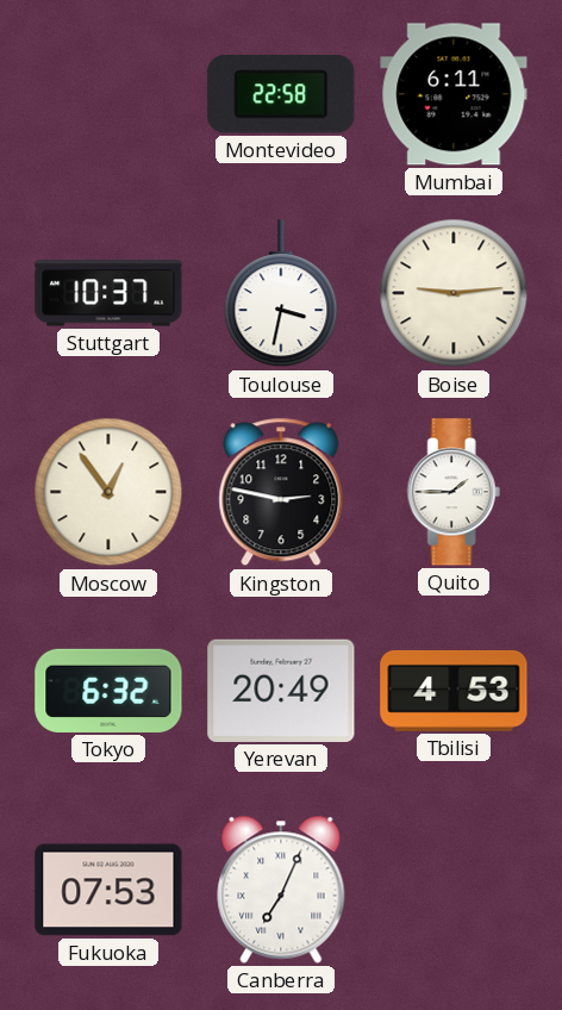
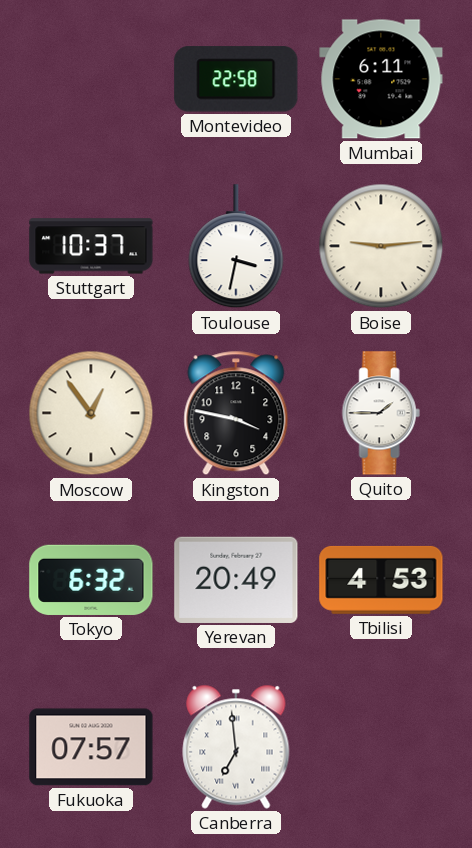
Kingston: 2:47 -> 3:47
Fukuoka: 07:53 -> 07:57
Canberra: 7:04 -> 6:59
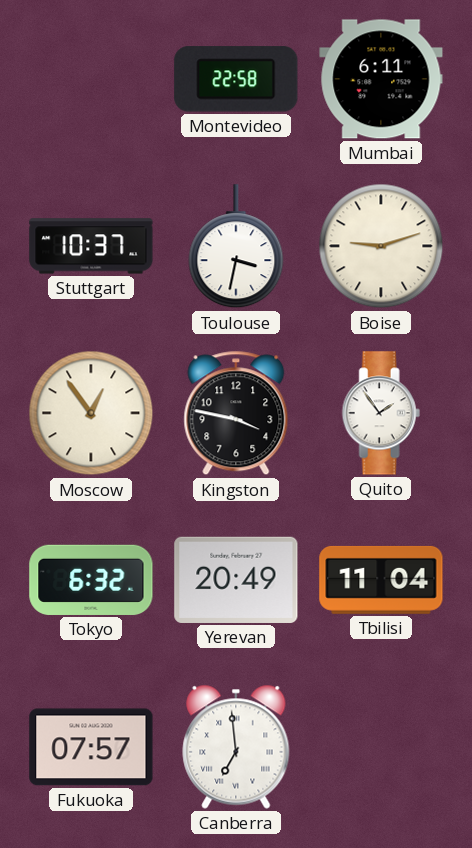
Boise: 9:14 -> 9:12
Quito: 1:45 -> 1:54
Tbilisi: 4:53 -> 11:04
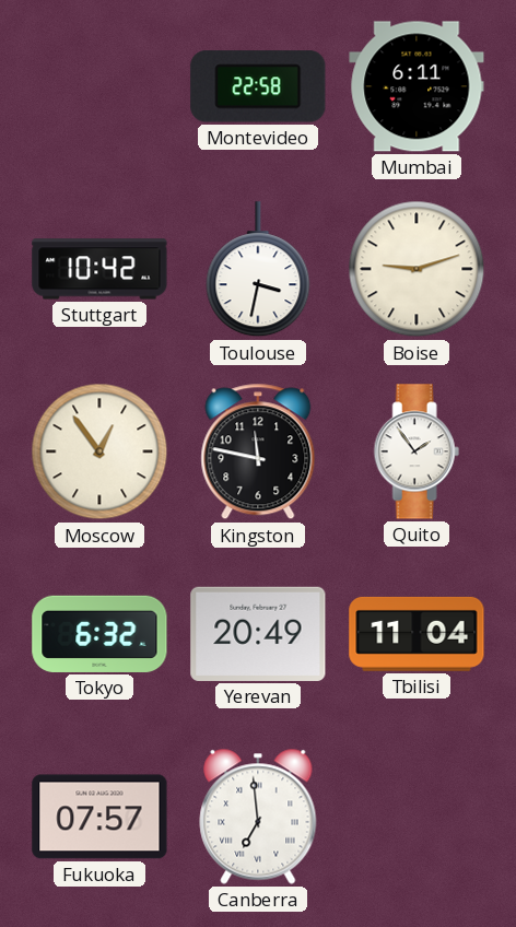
Stuttgart: 10:37 -> 10:42
Kingston: 3:47 -> 11:47
